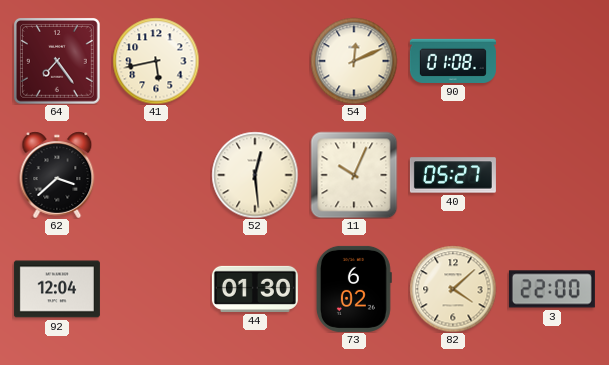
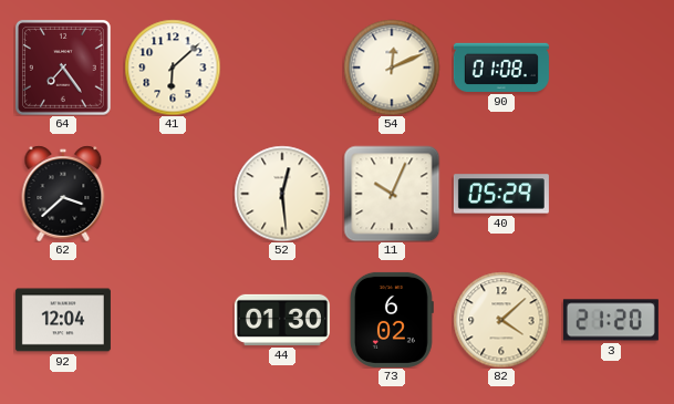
41: 5:43 -> 6:08
40: 05:27 -> 05:29
3: 22:00 -> 21:20
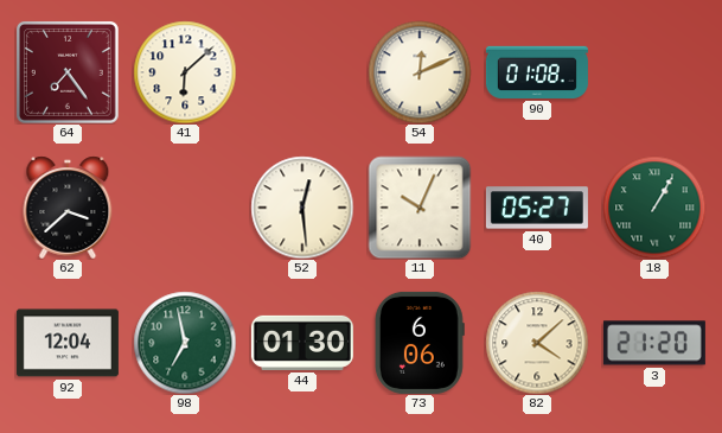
40: 05:29 -> 05:27
18: none -> 1:05
98: none -> 6:58
73: 6:02 -> 6:06
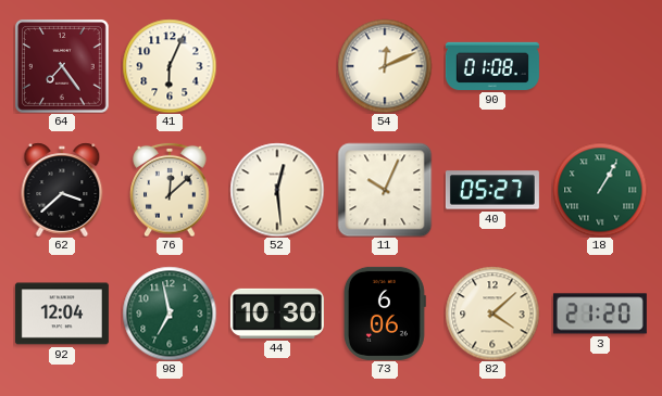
41: 6:08 -> 6:04
76: none -> 12:08
44: 01:30 -> 10:30
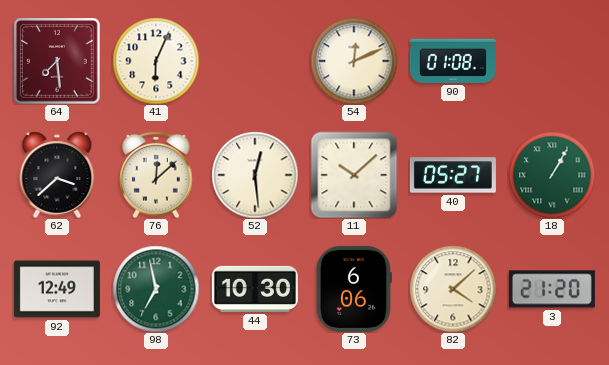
64: 7:24 -> 7:29
11: 10:04 -> 10:08
92: 12:04 -> 12:49
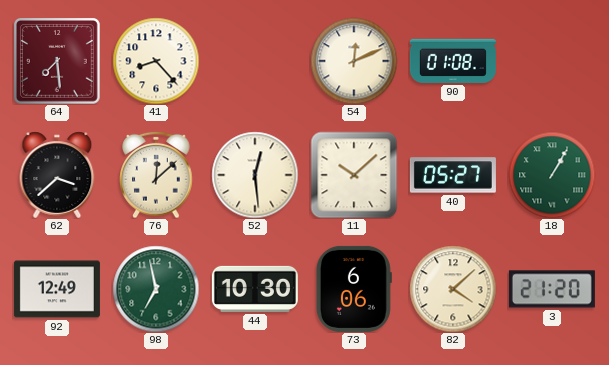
41: 6:04 -> 8:23
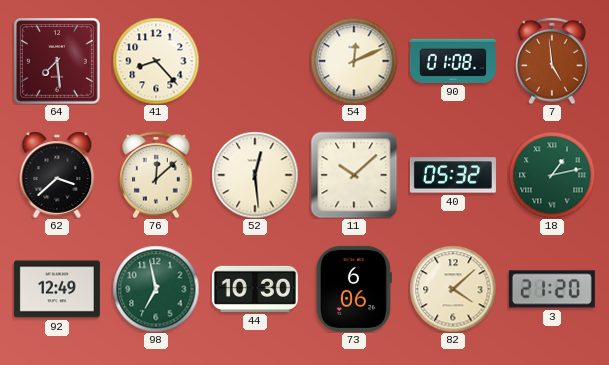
7: none -> 4:59
40: 05:27 -> 05:32
18: 1:05 -> 1:13
